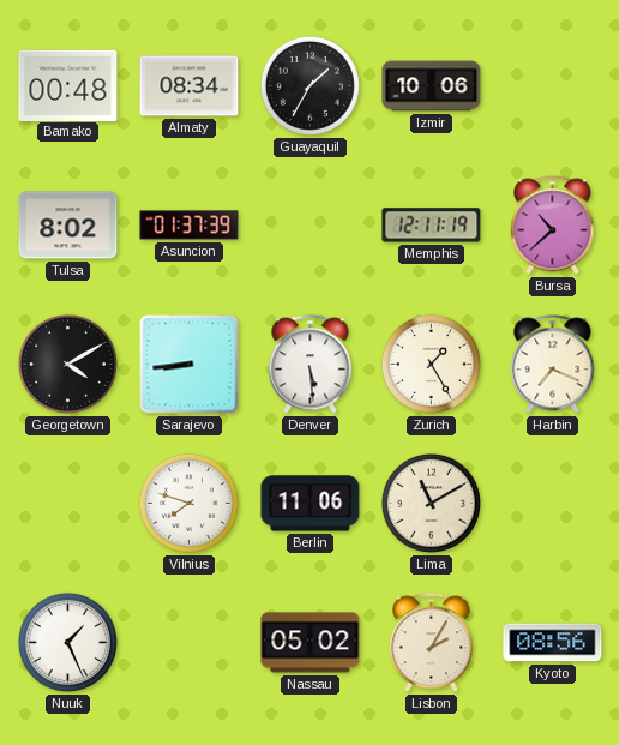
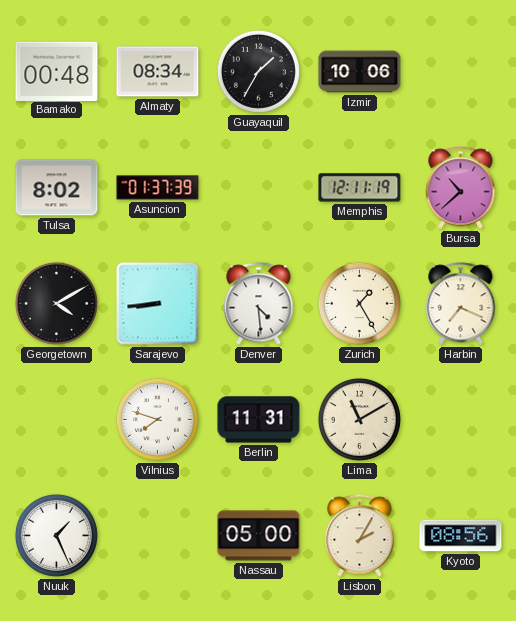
Denver: 5:29 -> 4:29
Berlin: 11:06 -> 11:31
Nassau: 05:02 -> 05:00
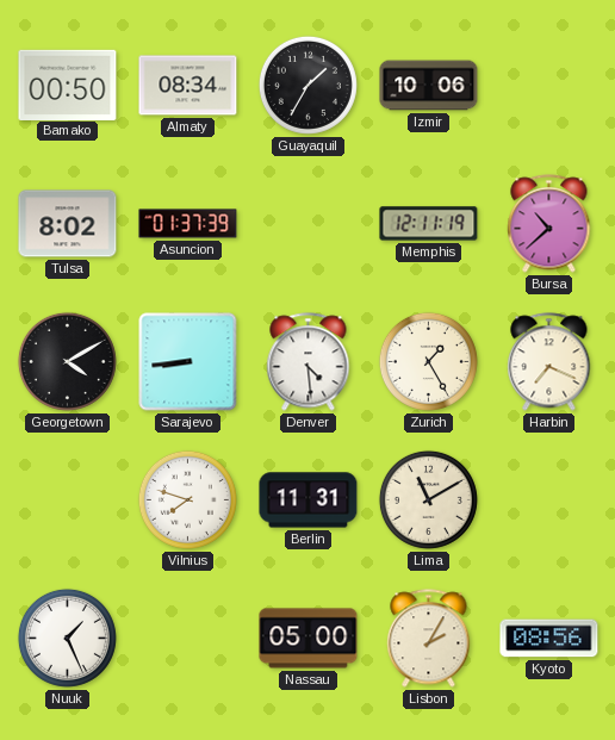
Bamako: 00:48 -> 00:50
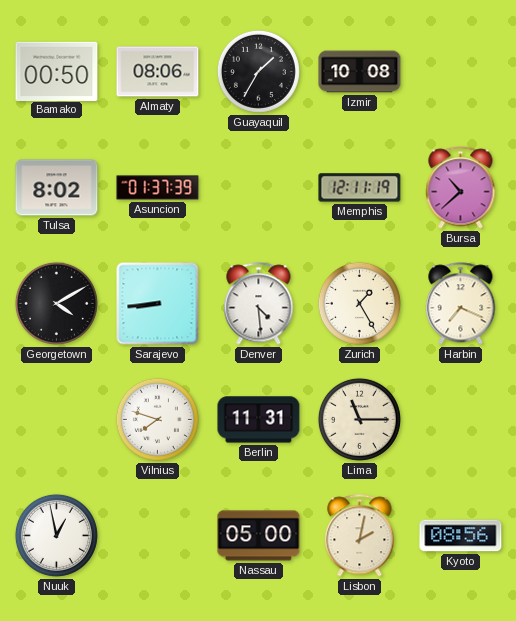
Almaty: 08:34 -> 08:06
Izmir: 10:06 -> 10:08
Lima: 11:10 -> 11:15
Nuuk: 1:26 -> 12:58
Lisbon: 2:05 -> 2:02
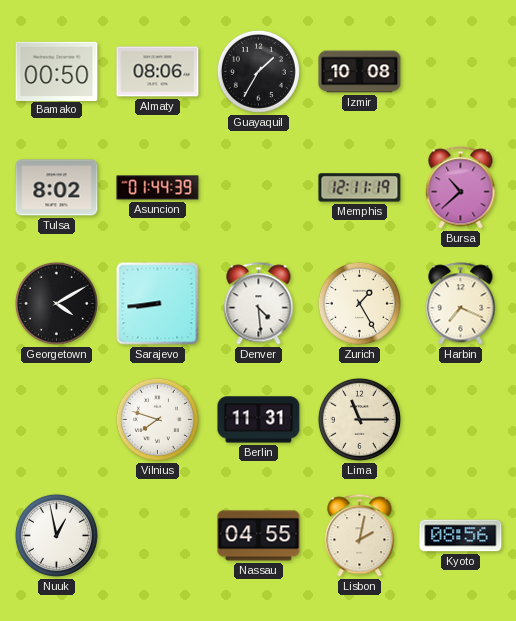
Asuncion: 01:37 -> 01:44
Nassau: 05:00 -> 04:55
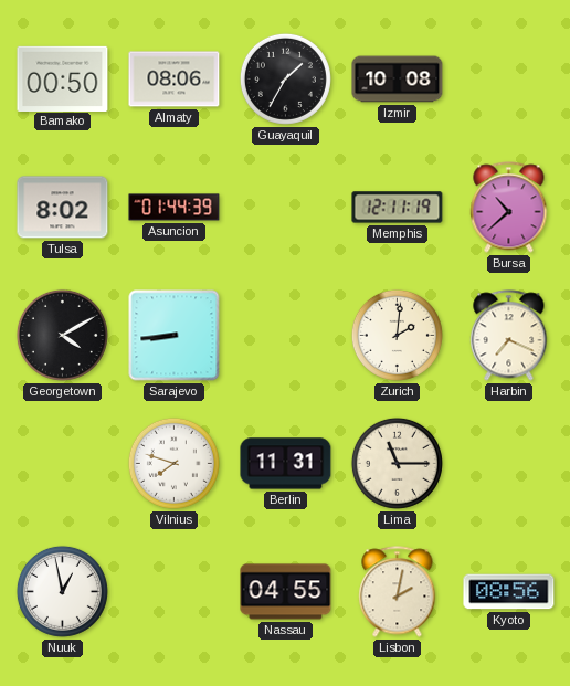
Denver: 4:29 -> none
Zurich: 1:25 -> 2:01
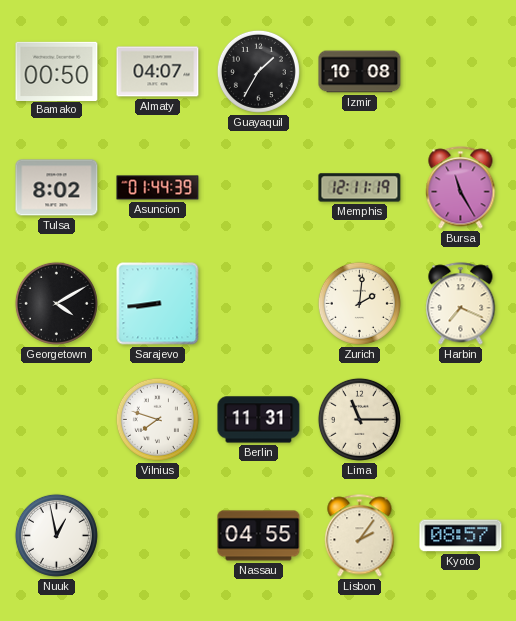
Almaty: 08:06 -> 04:07
Bursa: 10:38 -> 11:25
Lisbon: 2:02 -> 2:06
Kyoto: 08:56 -> 08:57
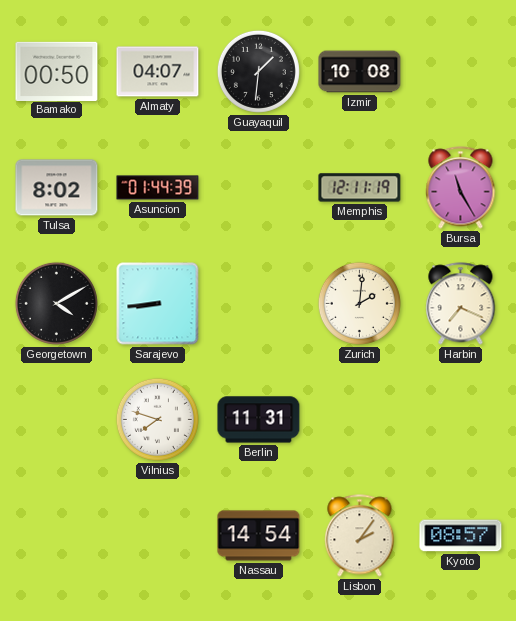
Guayaquil: 1:35 -> 1:31
Lima: 11:15 -> none
Nuuk: 12:58 -> none
Nassau: 04:55 -> 14:54
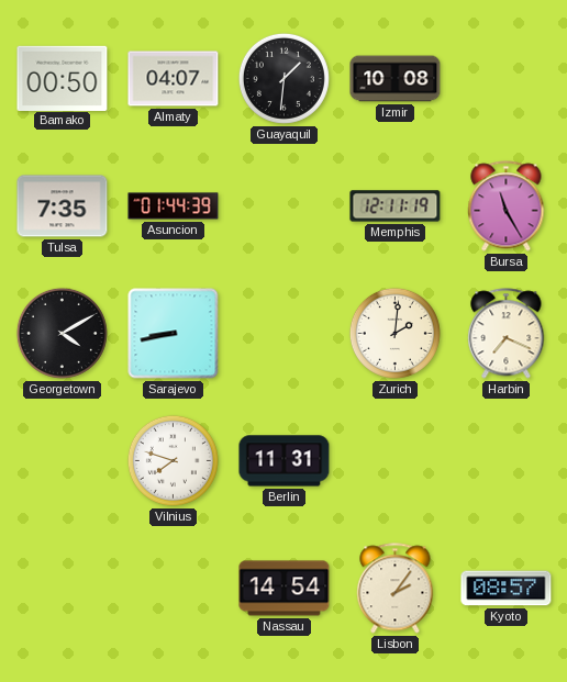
Tulsa: 8:02 -> 7:35
Sarajevo: 8:44 -> 8:43
